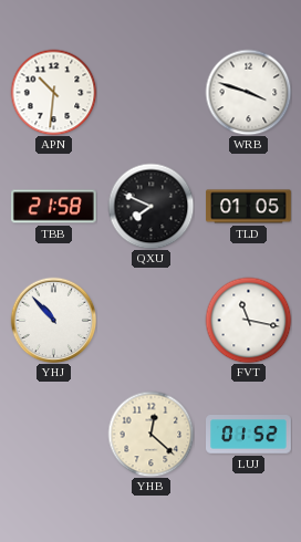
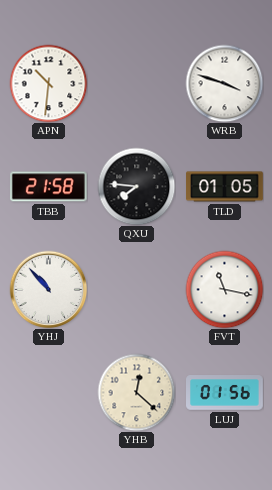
QXU: 7:49 -> 7:46
LUJ: 01:52 -> 01:56
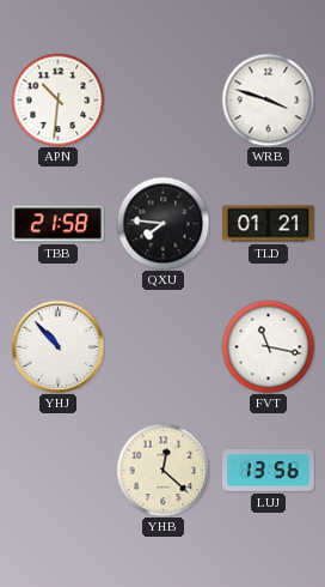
TLD: 01:05 -> 01:21
LUJ: 01:56 -> 13:56
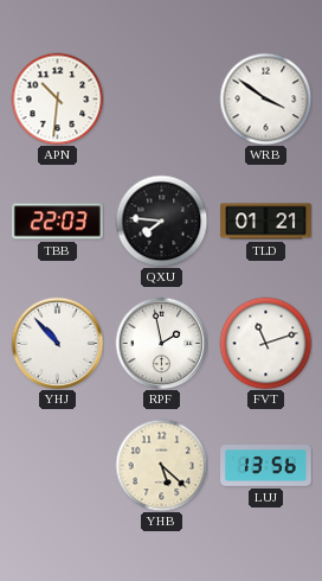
WRB: 3:48 -> 3:51
TBB: 21:58 -> 22:03
RPF: none -> 1:58
FVT: 11:17 -> 11:12
YHB: 12:22 -> 5:22
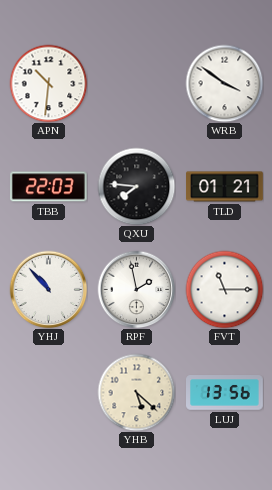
FVT: 11:12 -> 11:15
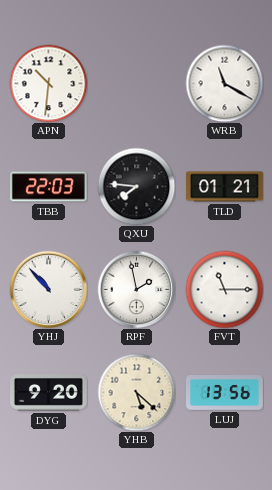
WRB: 3:51 -> 11:20
DYG: none -> 9:20
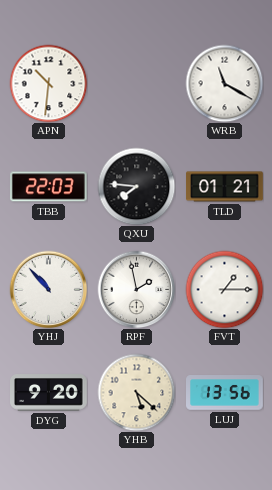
FVT: 11:15 -> 1:15
